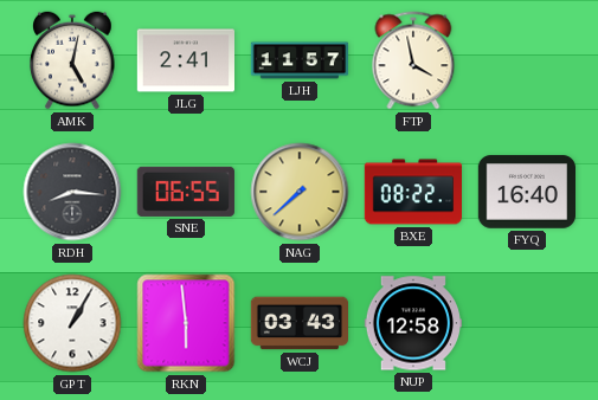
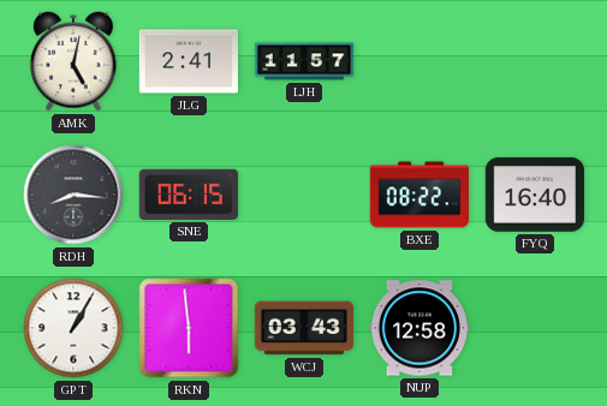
FTP: 3:58 -> none
SNE: 06:55 -> 06:15
NAG: 7:38 -> none
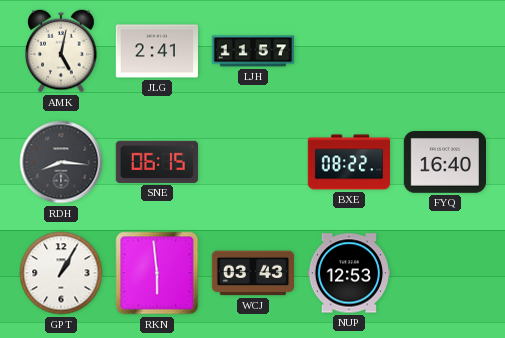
NUP: 12:58 -> 12:53
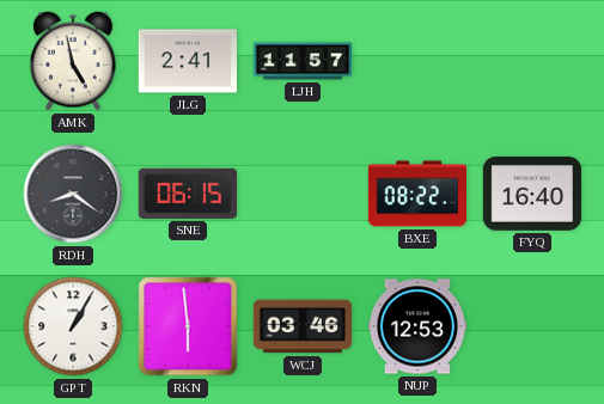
AMK: 5:02 -> 4:58
RDH: 8:16 -> 8:21
WCJ: 03:43 -> 03:46
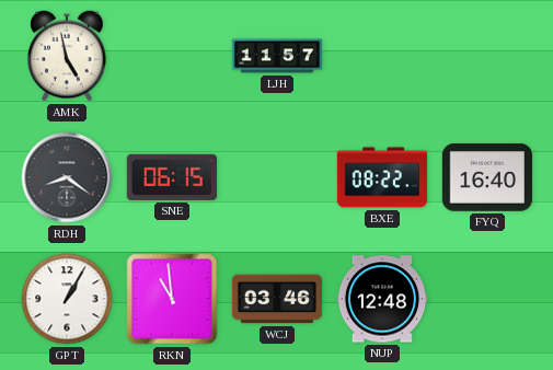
JLG: 2:41 -> none
RKN: 5:59 -> 10:59
NUP: 12:53 -> 12:48
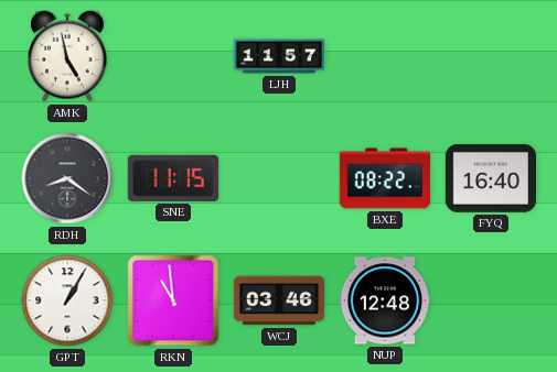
SNE: 06:15 -> 11:15
